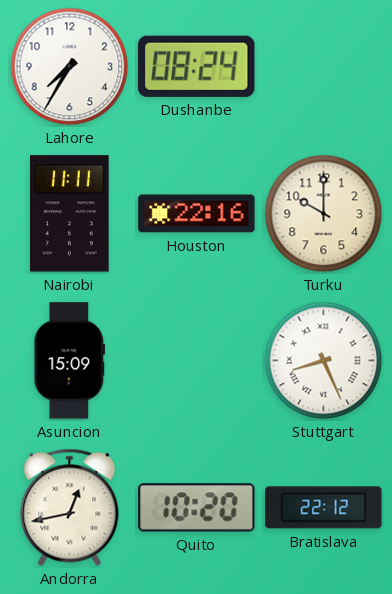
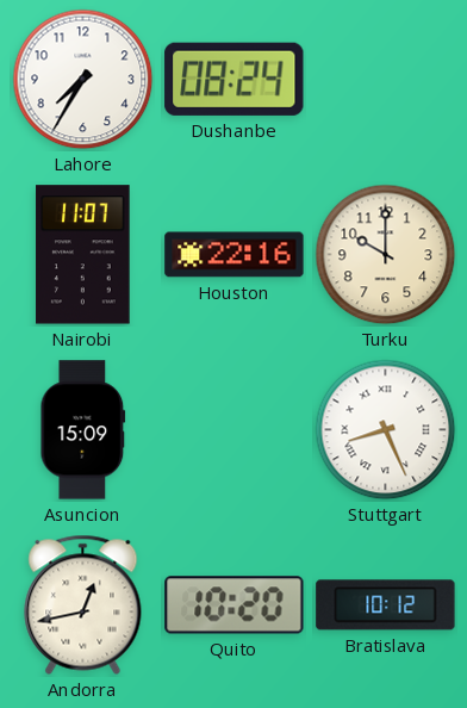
Nairobi: 11:11 -> 11:07
Bratislava: 22:12 -> 10:12
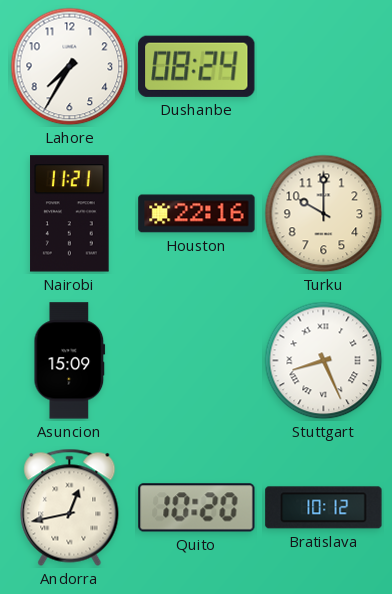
Nairobi: 11:07 -> 11:21
